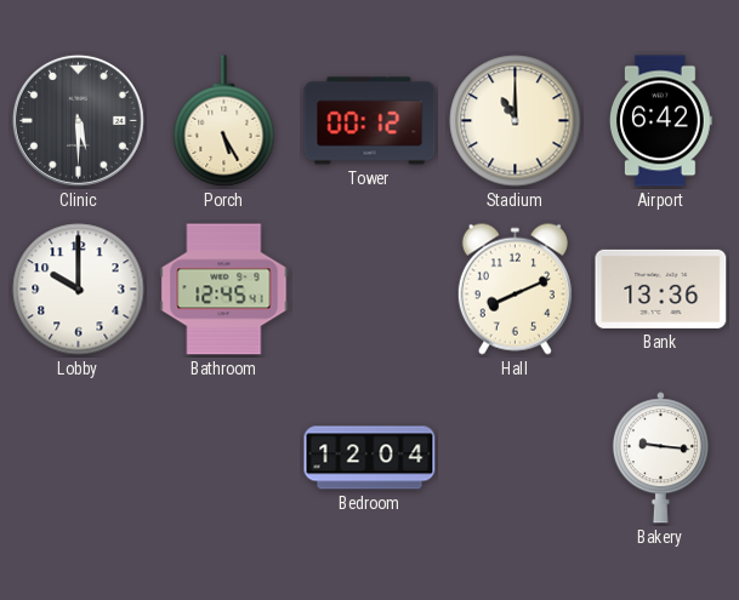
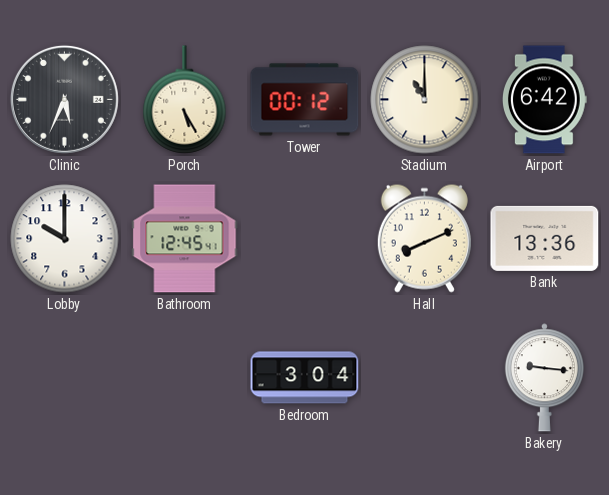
Clinic: 5:30 -> 5:34
Bedroom: 12:04 -> 3:04
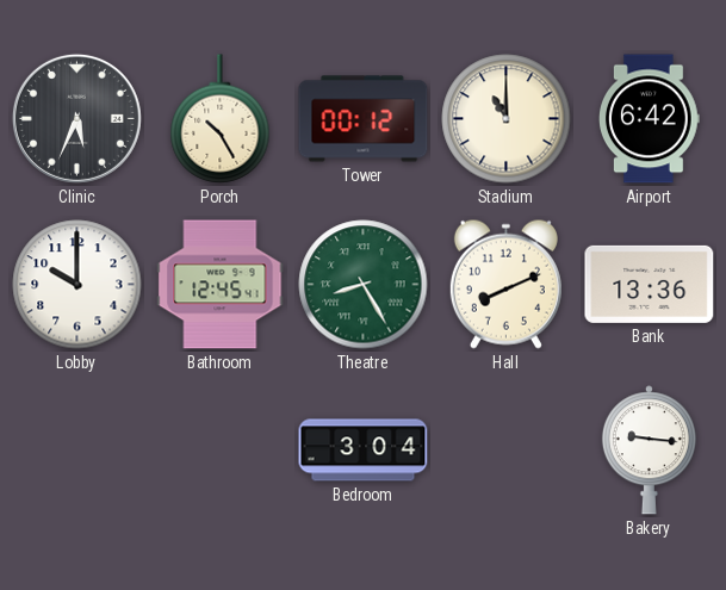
Porch: 5:25 -> 10:25
Theatre: none -> 8:25
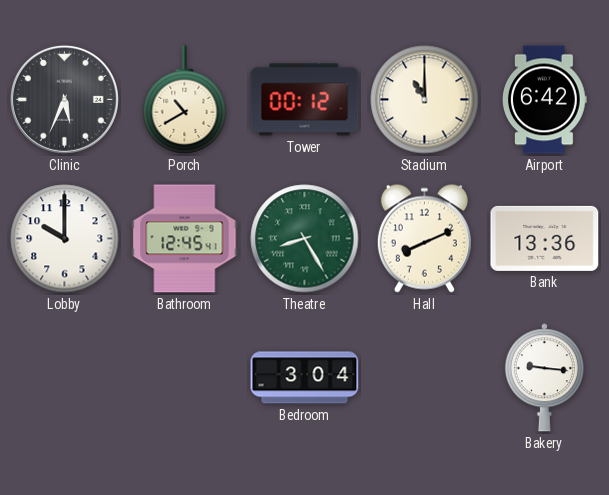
Porch: 10:25 -> 10:40
